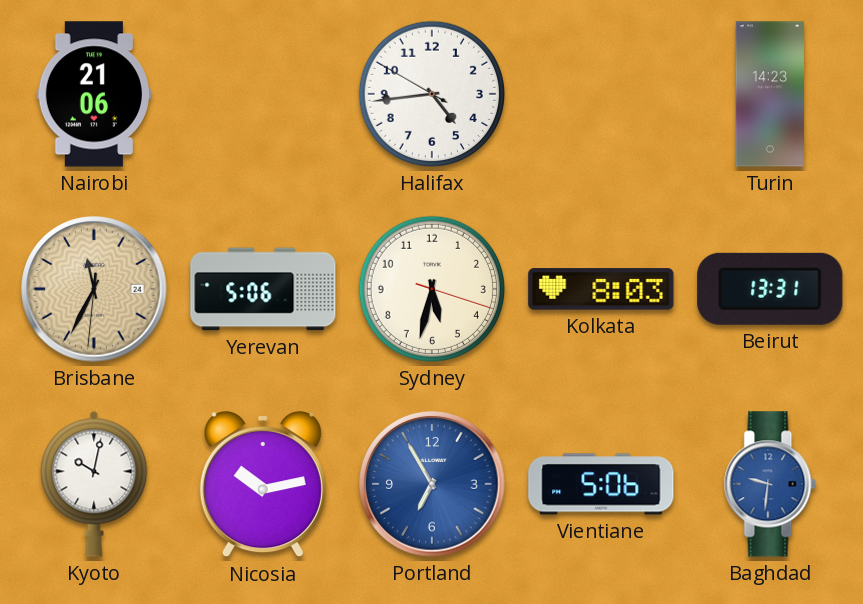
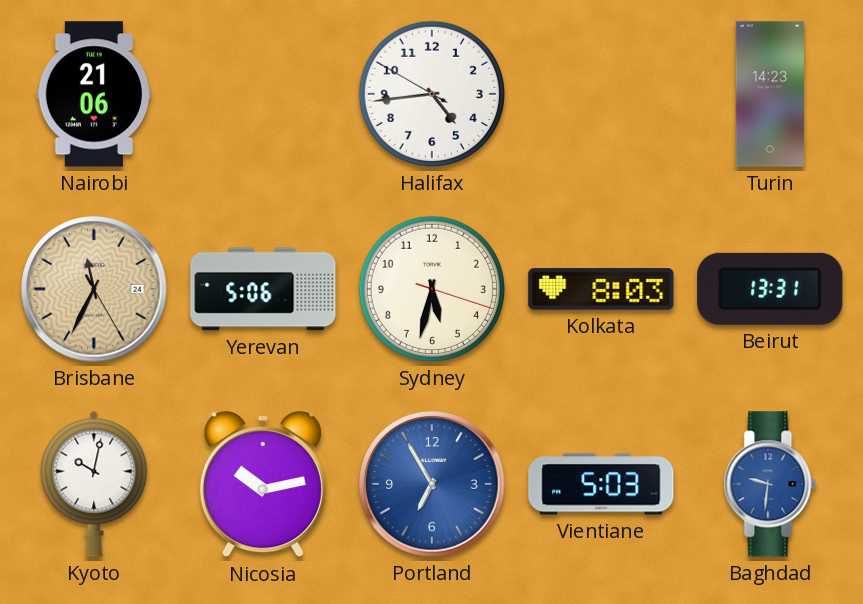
Brisbane: 11:34:31 -> 11:34:25
Vientiane: 5:06 -> 5:03
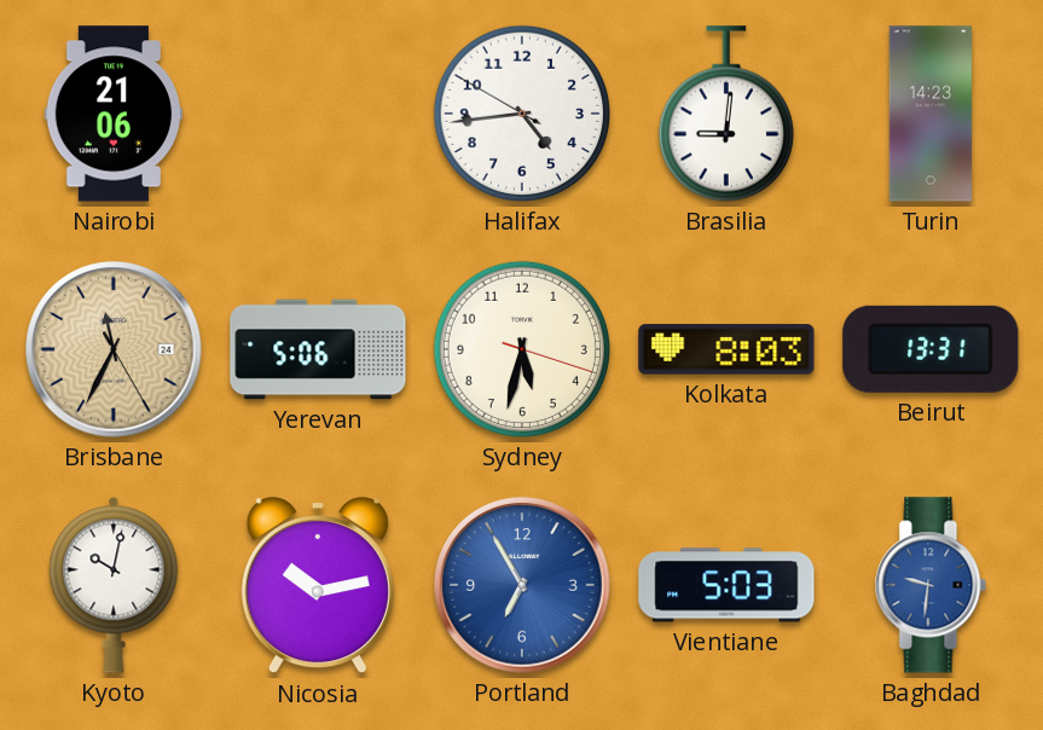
Brasilia: none -> 9:01
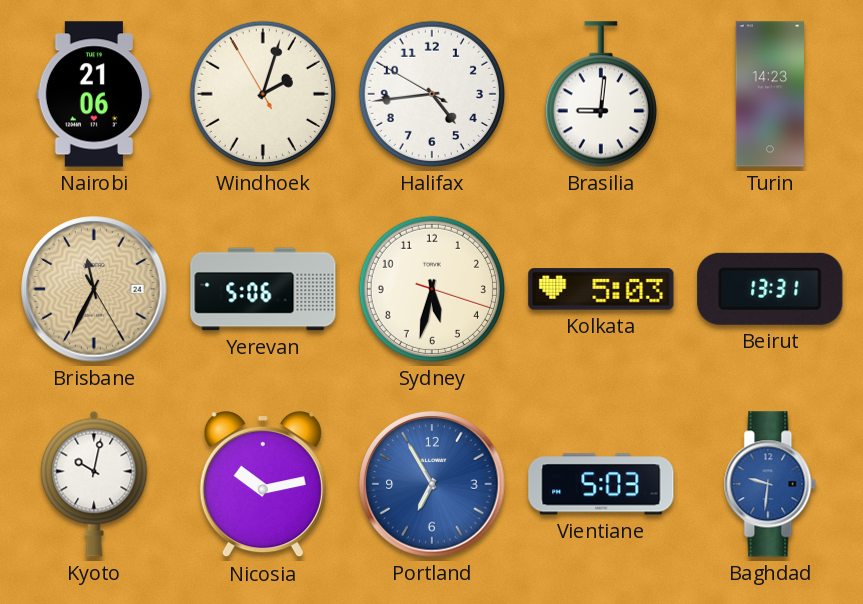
Windhoek: none -> 2:02
Kolkata: 8:03 -> 5:03
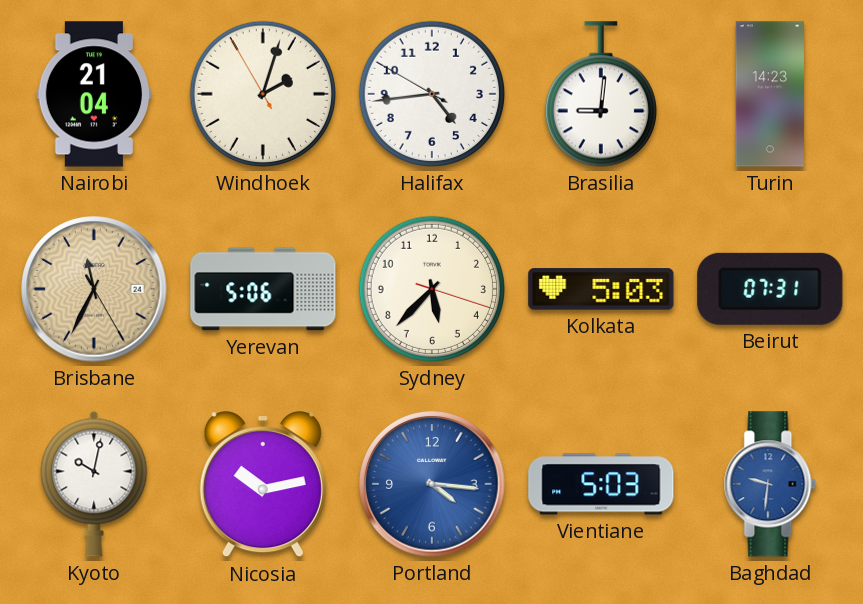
Nairobi: 21:06 -> 21:04
Sydney: 5:32 -> 5:37
Beirut: 13:31 -> 07:31
Portland: 6:55 -> 4:16
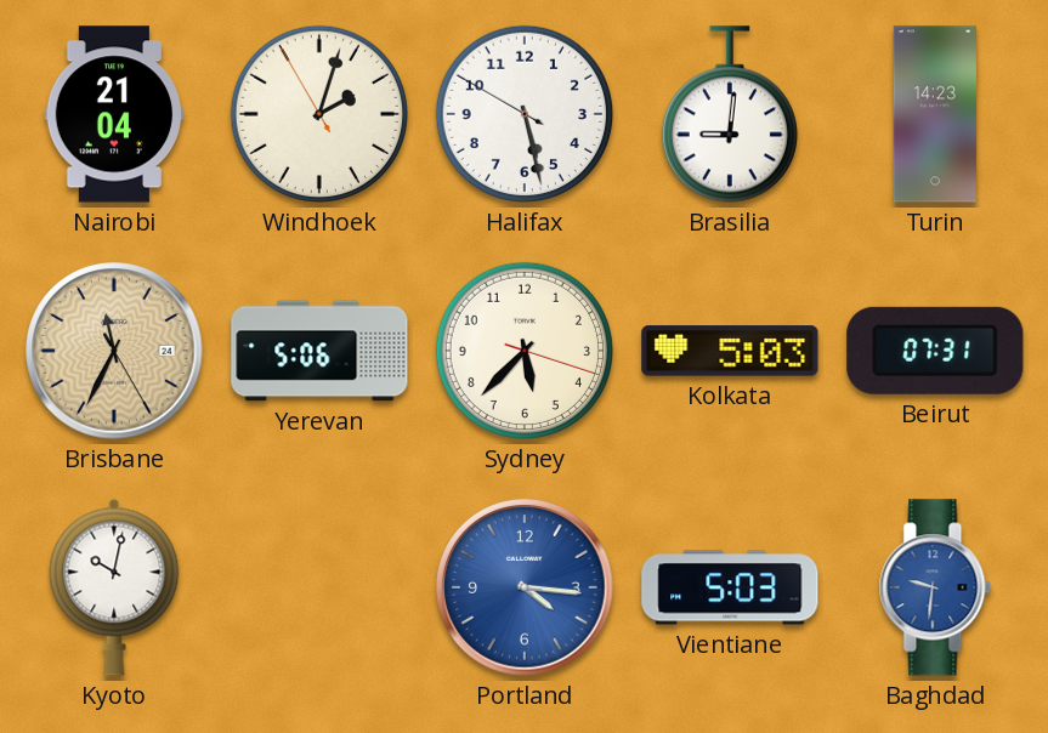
Halifax: 4:43 -> 5:27
Nicosia: 10:13 -> none
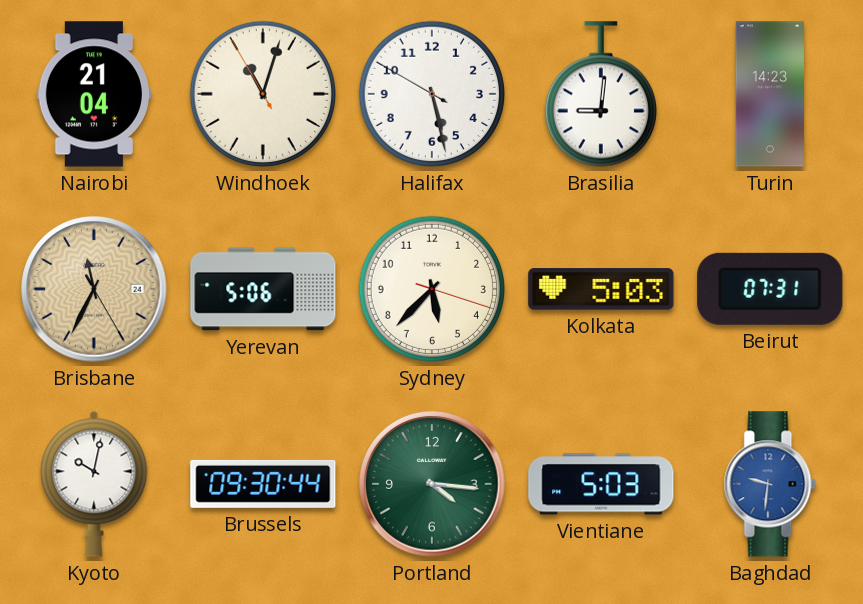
Windhoek: 2:02 -> 11:02
Brussels: none -> 09:30
Portland dial: blue -> green
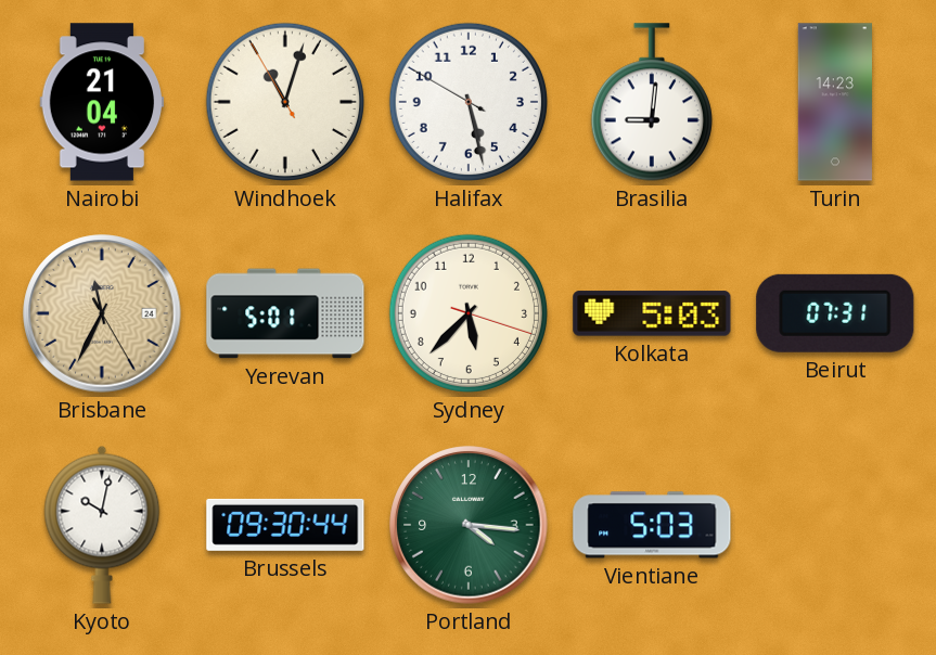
Yerevan: 5:06 -> 5:01
Baghdad: 9:31 -> none
